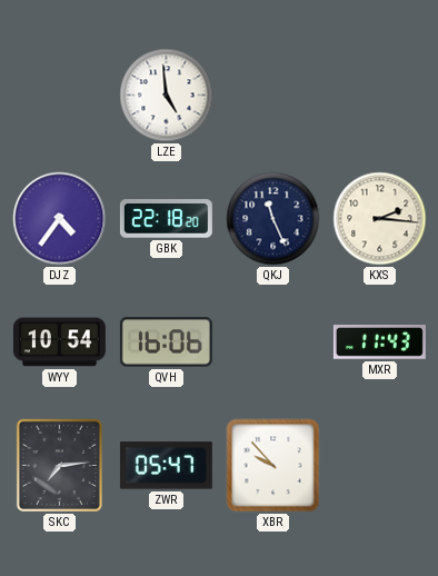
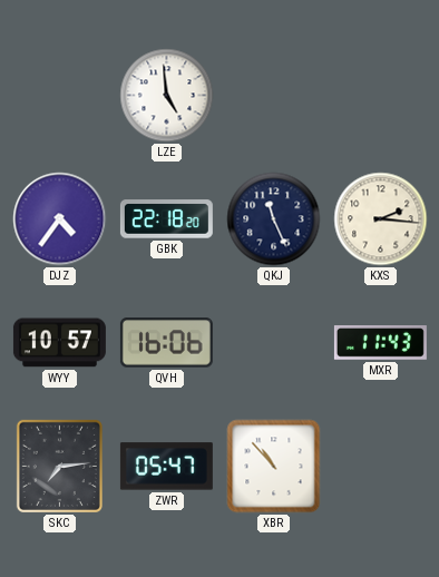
WYY: 10:54 -> 10:57
XBR: 9:53 -> 10:53
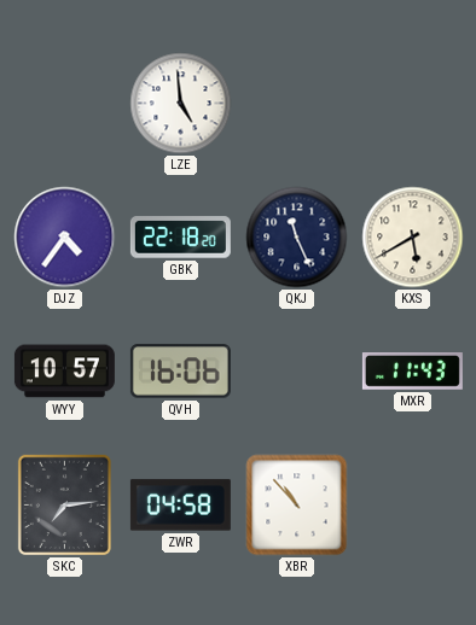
KXS: 2:16 -> 5:40
ZWR: 05:47 -> 04:58
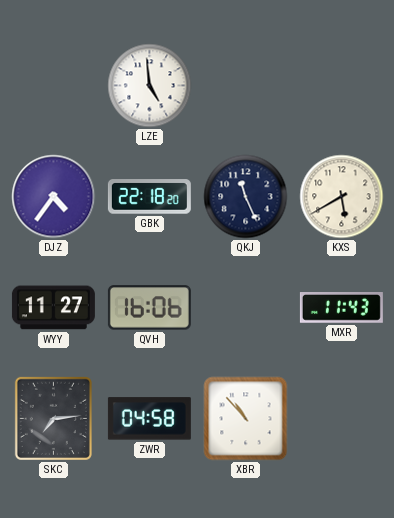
WYY: 10:57 -> 11:27
